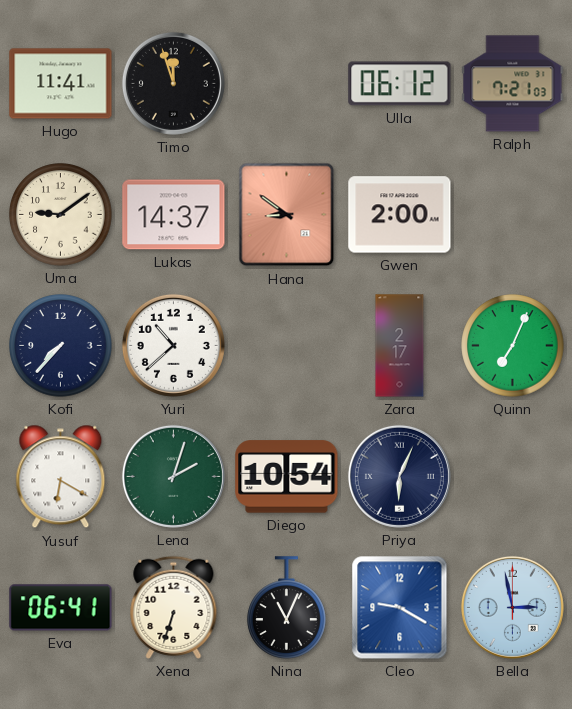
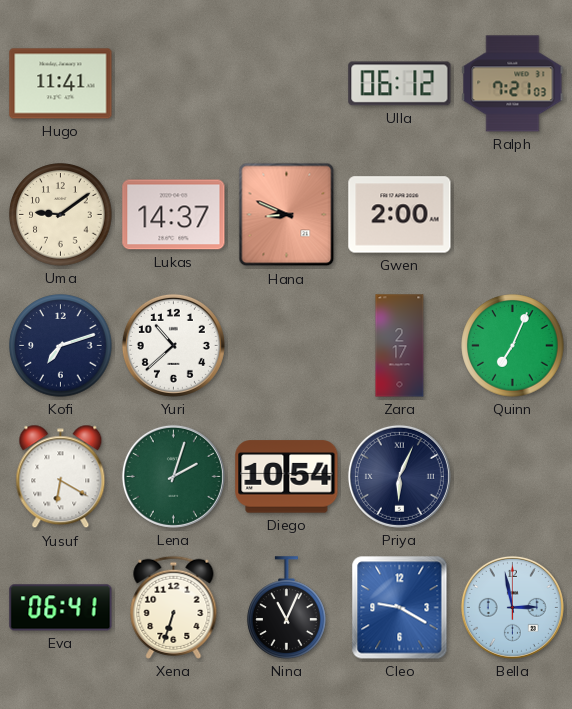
Timo: 11:57 -> none
Hana: 8:51 -> 8:49
Kofi: 7:37 -> 7:12
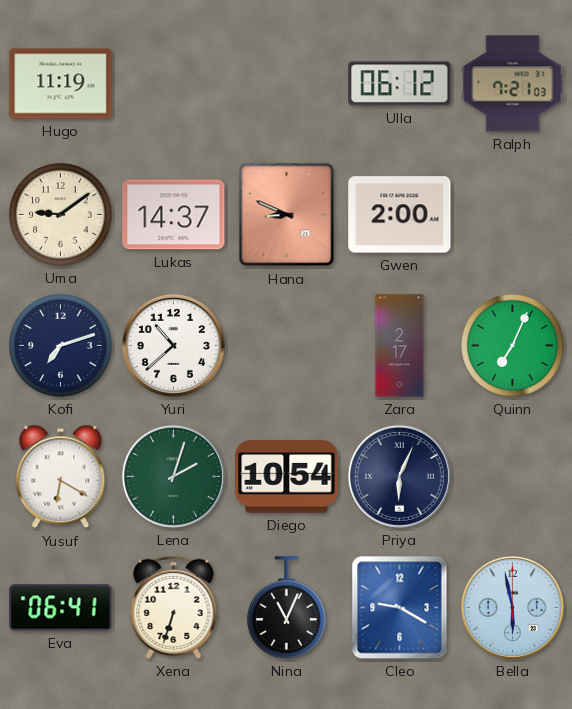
Hugo: 11:41 -> 11:19
Bella: 2:58 -> 5:58
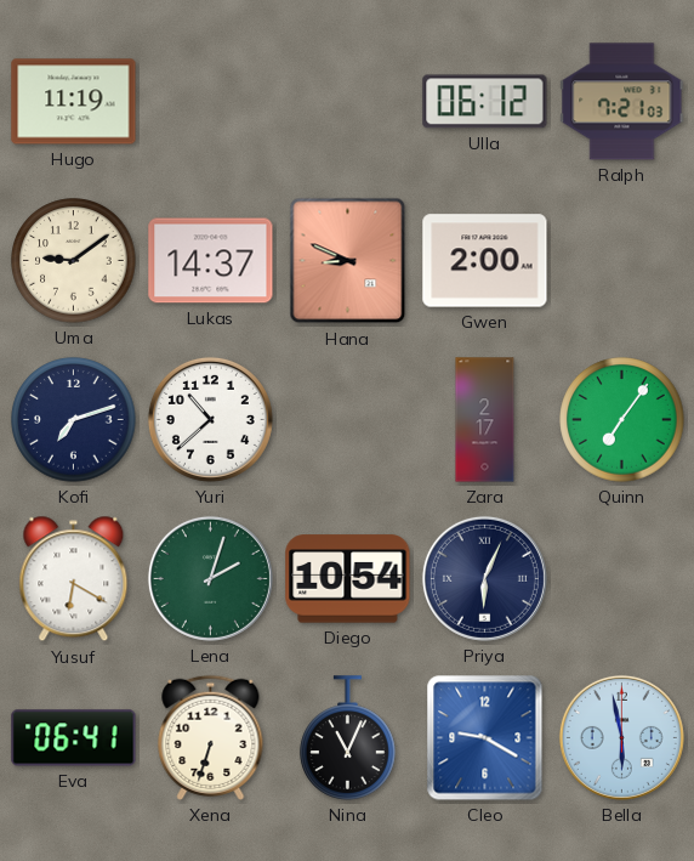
Quinn: 7:04 -> 7:06
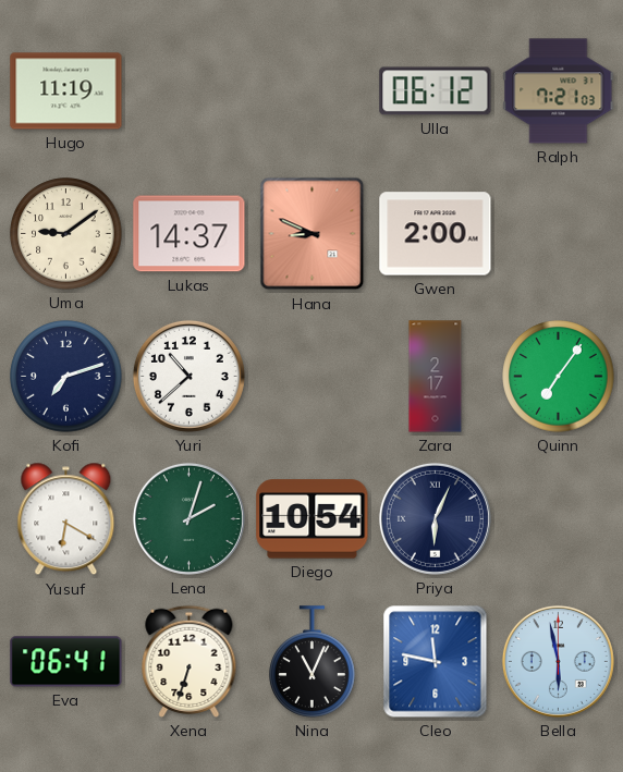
Cleo: 9:20 -> 11:47
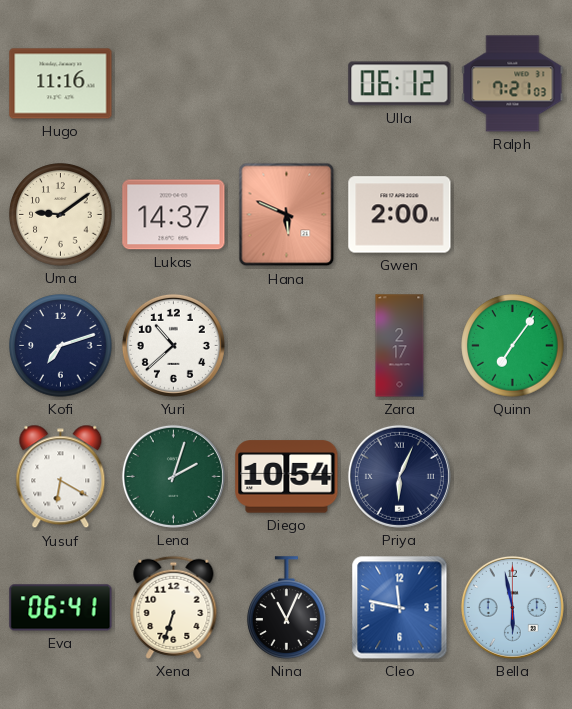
Hugo: 11:19 -> 11:16
Hana: 8:49 -> 5:49
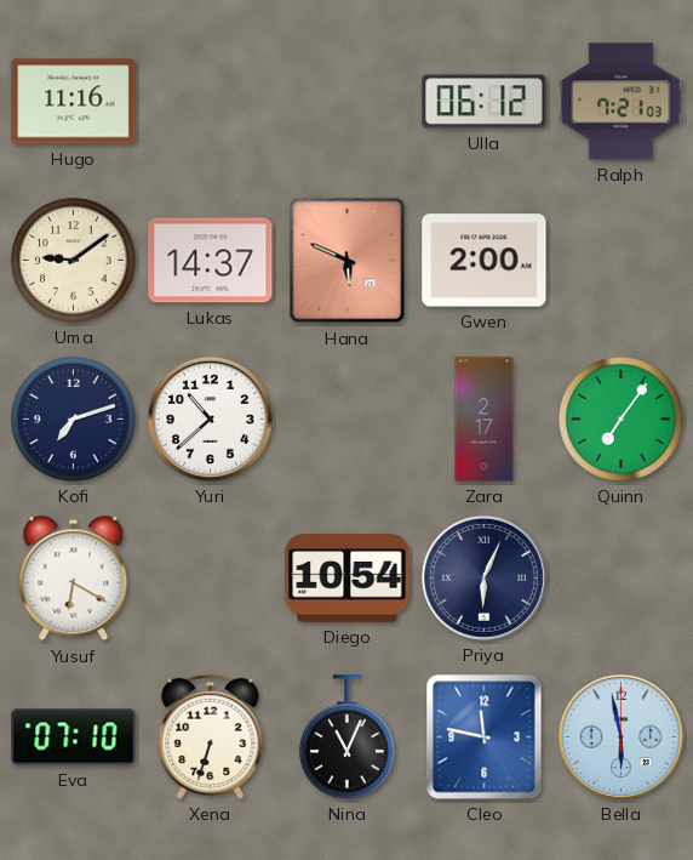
Lena: 2:03 -> none
Eva: 06:41 -> 07:10
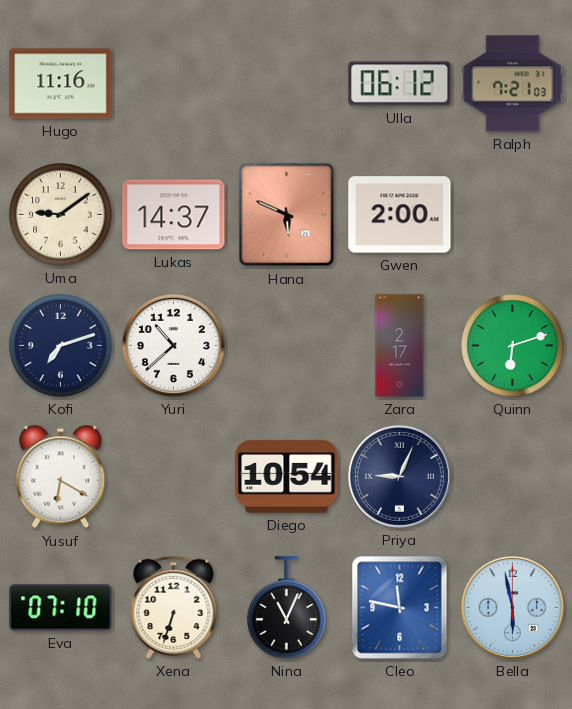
Quinn: 7:06 -> 6:12
Priya: 6:04 -> 9:04
